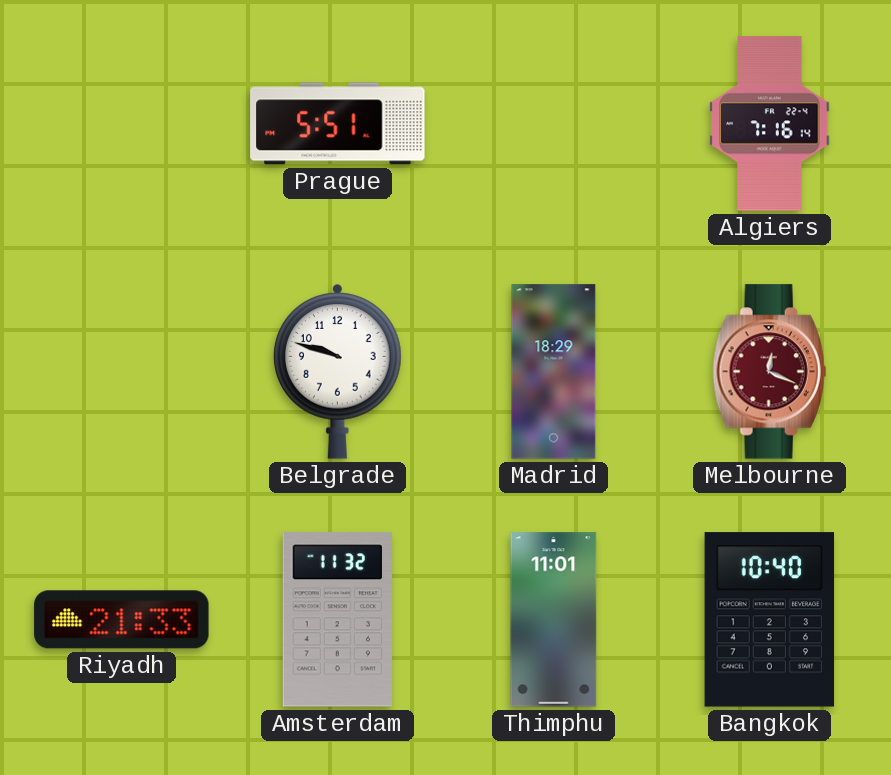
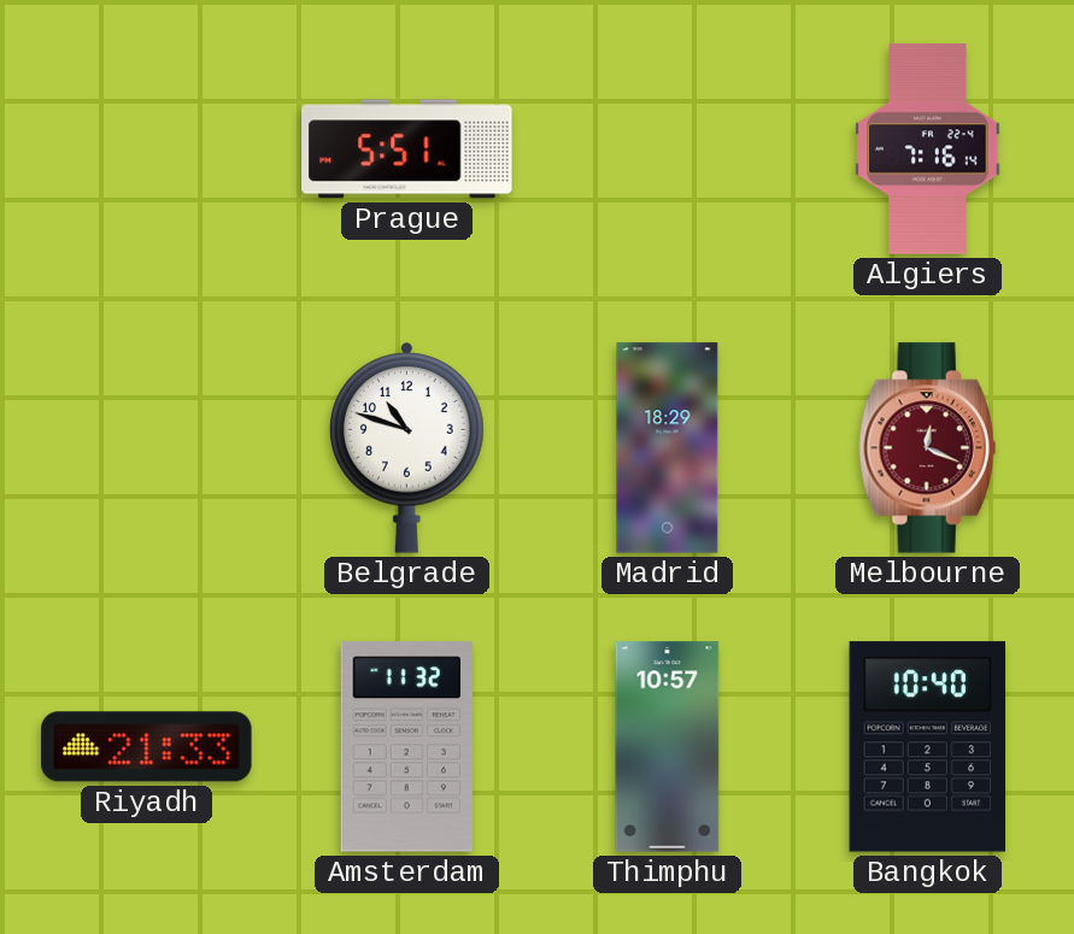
Belgrade: 9:48 -> 10:48
Thimphu: 11:01 -> 10:57
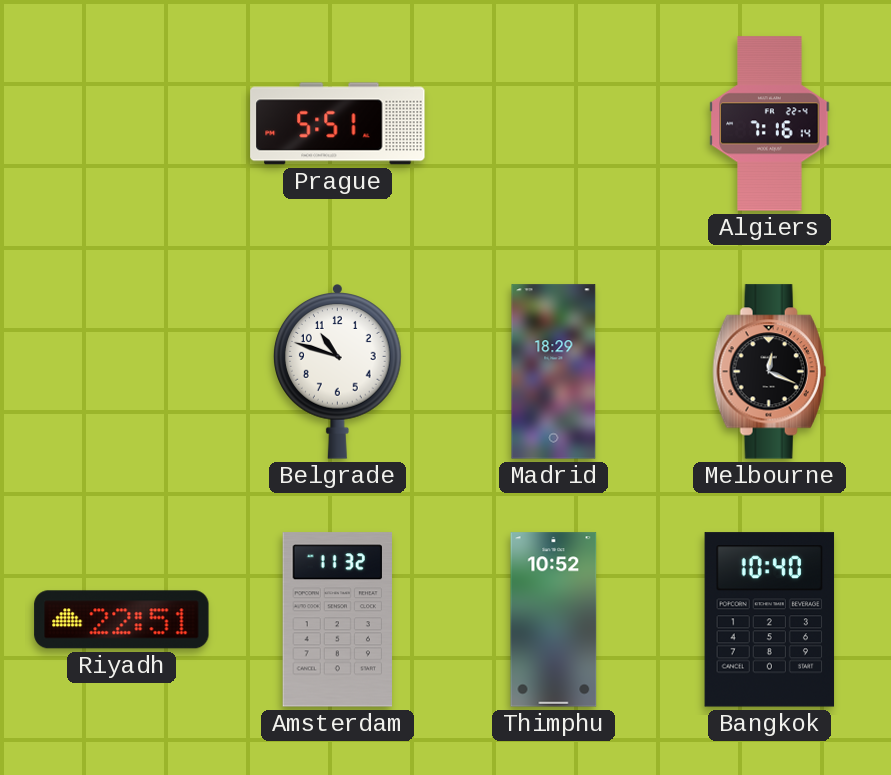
Melbourne dial: burgundy -> black
Riyadh: 21:33 -> 22:51
Thimphu: 10:57 -> 10:52
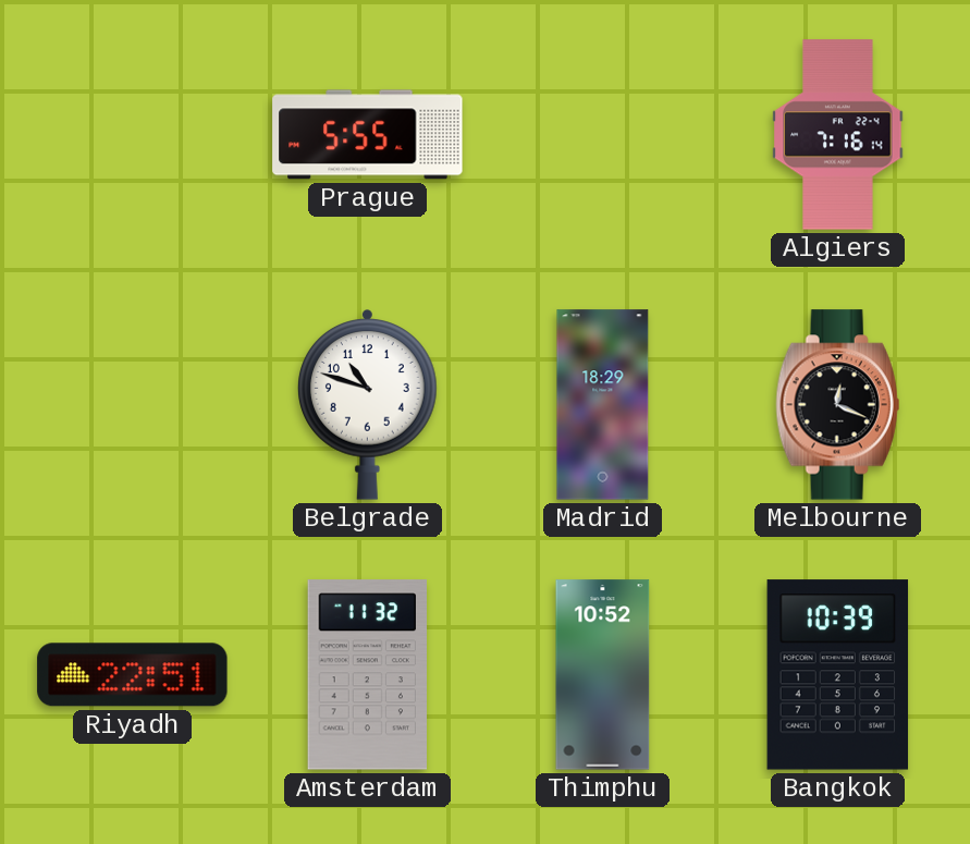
Prague: 5:51 -> 5:55
Bangkok: 10:40 -> 10:39
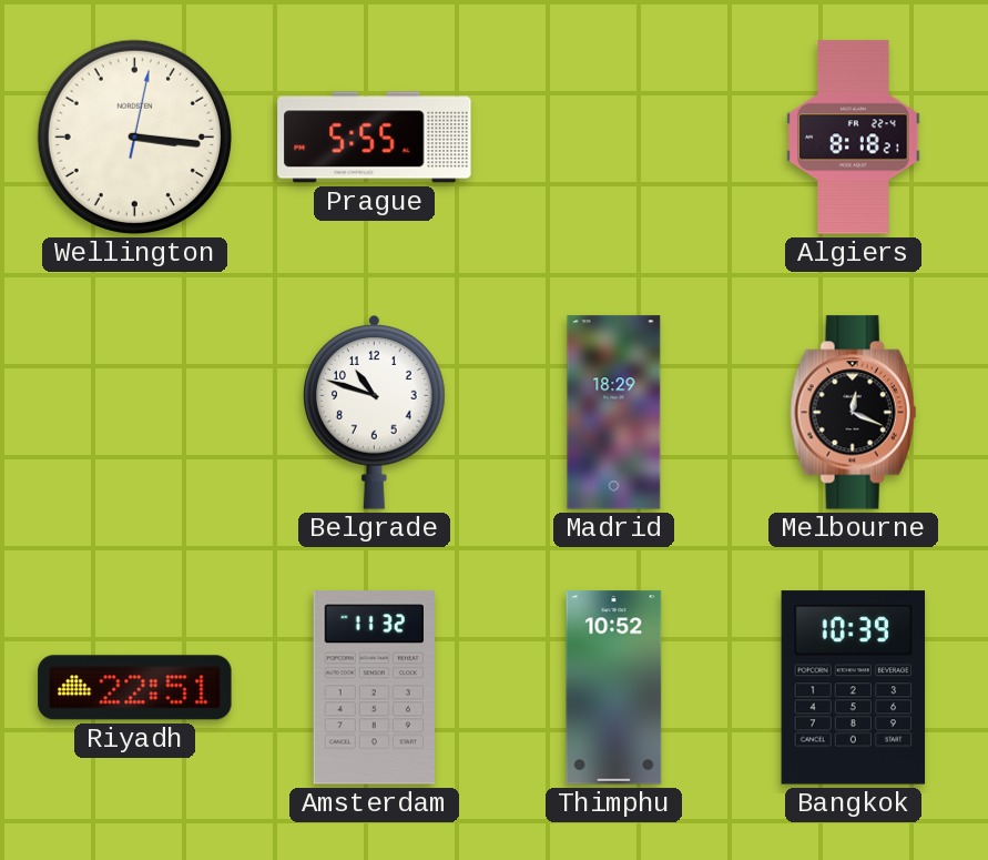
Wellington: none -> 3:16
Algiers: 7:16 -> 8:18
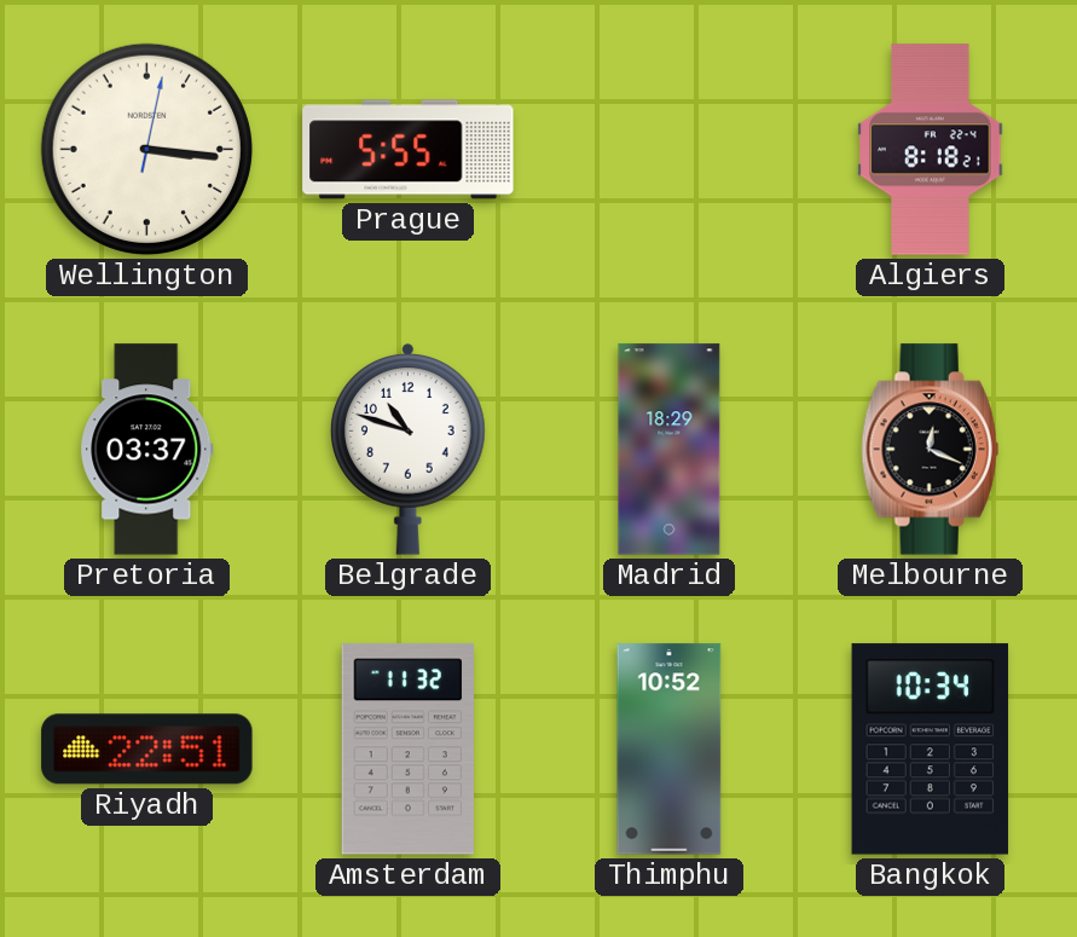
Pretoria: none -> 03:37
Bangkok: 10:39 -> 10:34
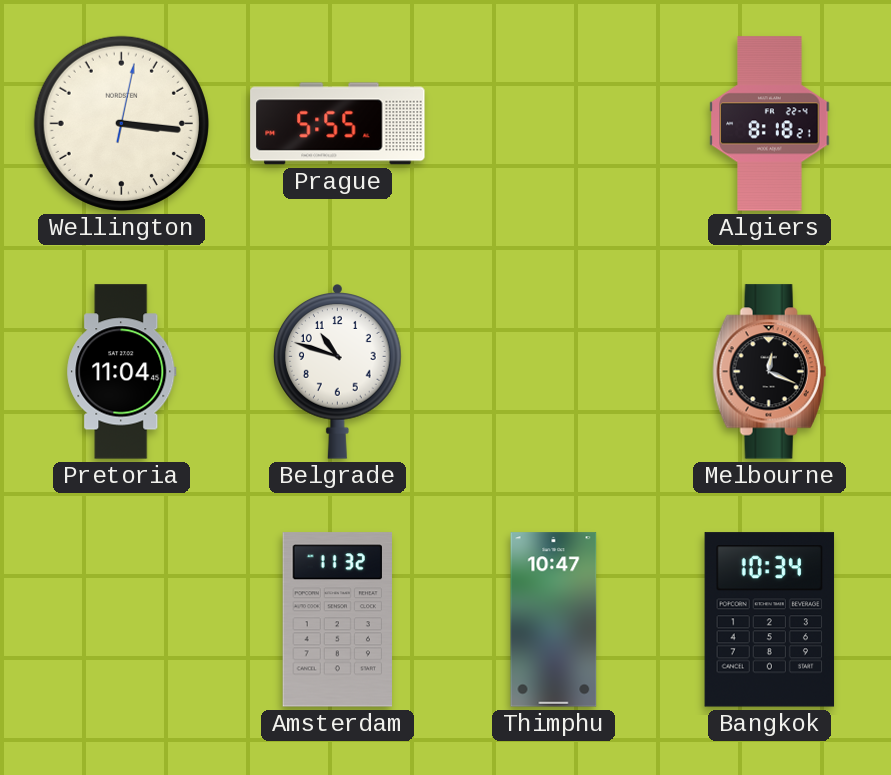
Pretoria: 03:37 -> 11:04
Madrid: 18:29 -> none
Riyadh: 22:51 -> none
Thimphu: 10:52 -> 10:47
